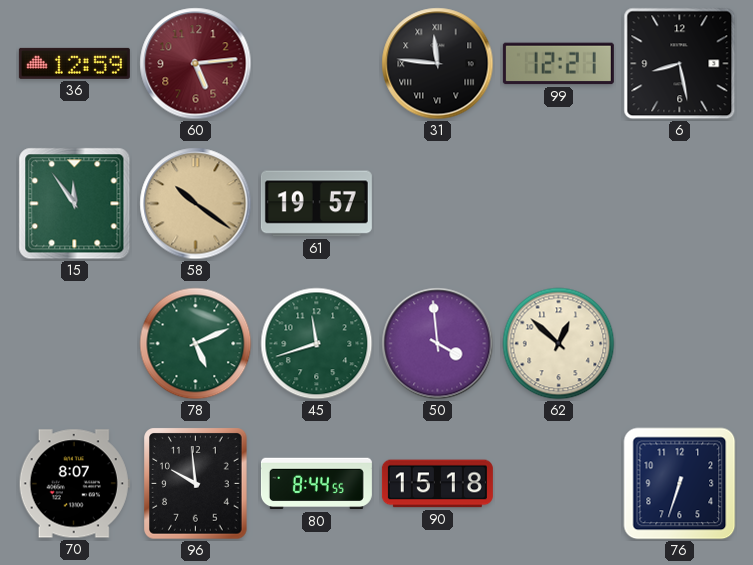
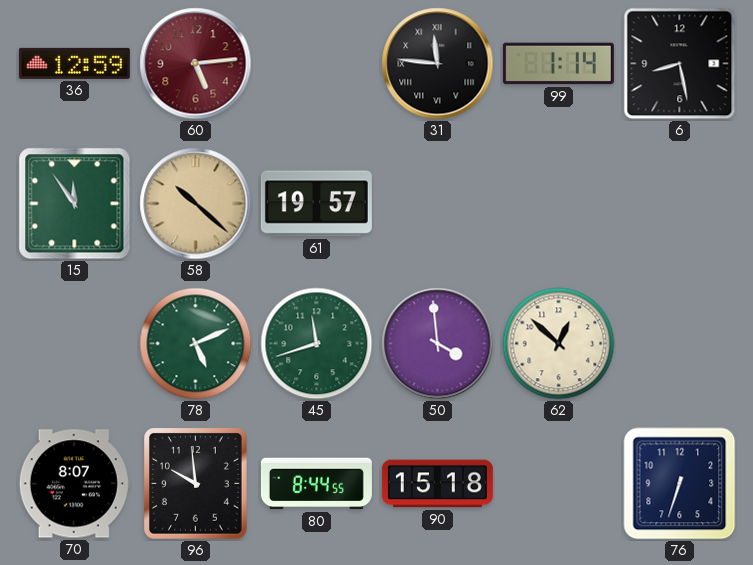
99: 12:21 -> 1:14
58: 10:21 -> 10:22
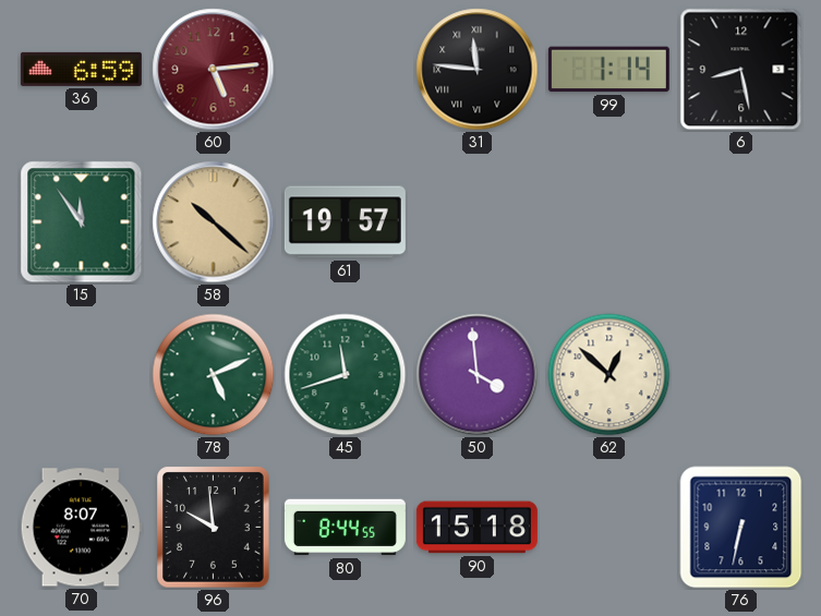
36: 12:59 -> 6:59
76: 6:33 -> 6:32
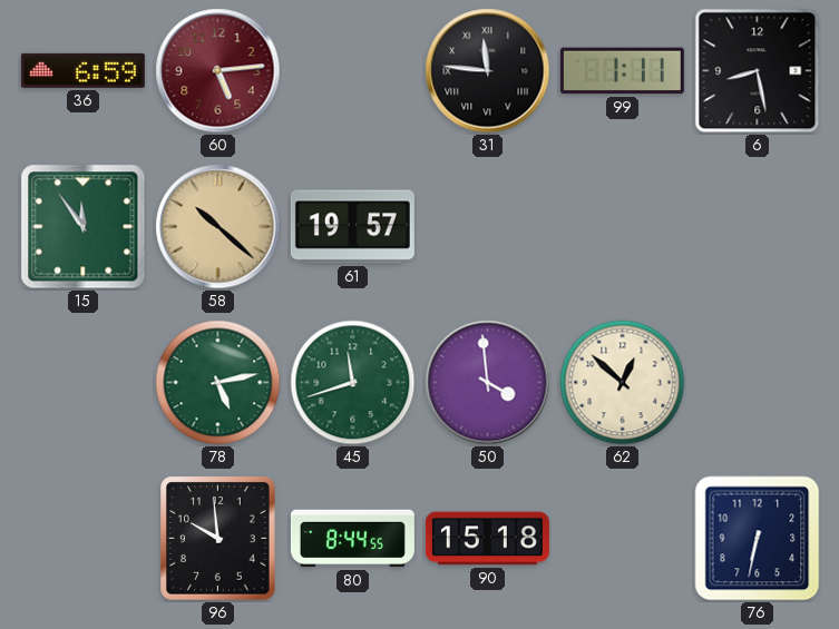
99: 1:14 -> 1:11
78: 5:11 -> 5:13
70: 8:07 -> none
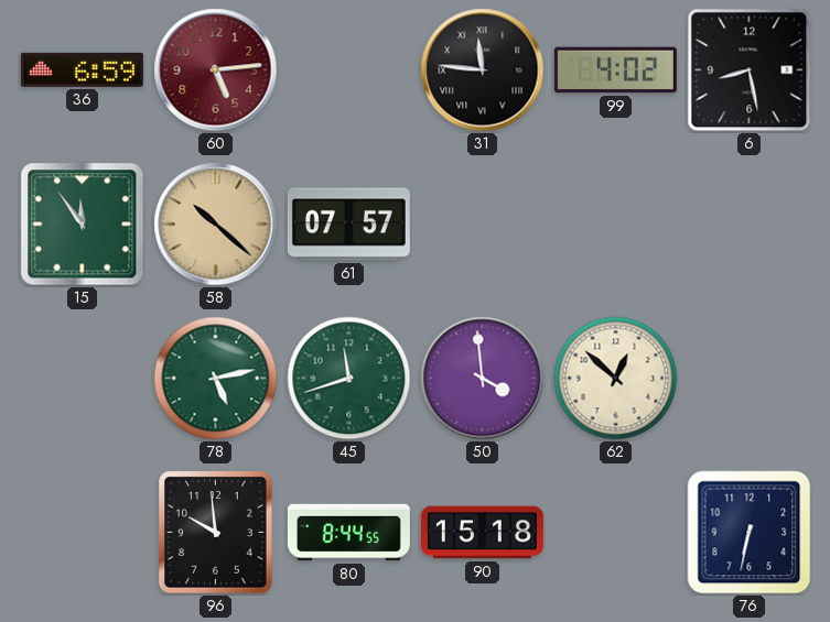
99: 1:11 -> 4:02
61: 19:57 -> 07:57
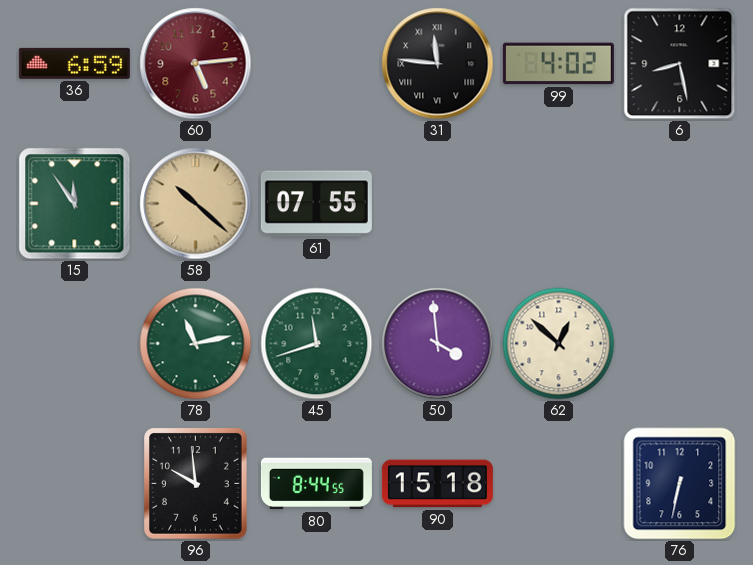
61: 07:57 -> 07:55
78: 5:13 -> 11:13
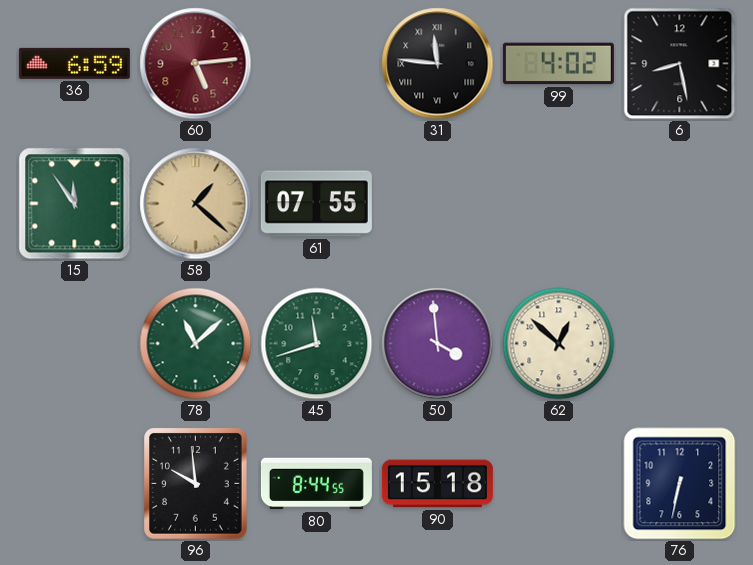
58: 10:22 -> 1:22
78: 11:13 -> 11:08
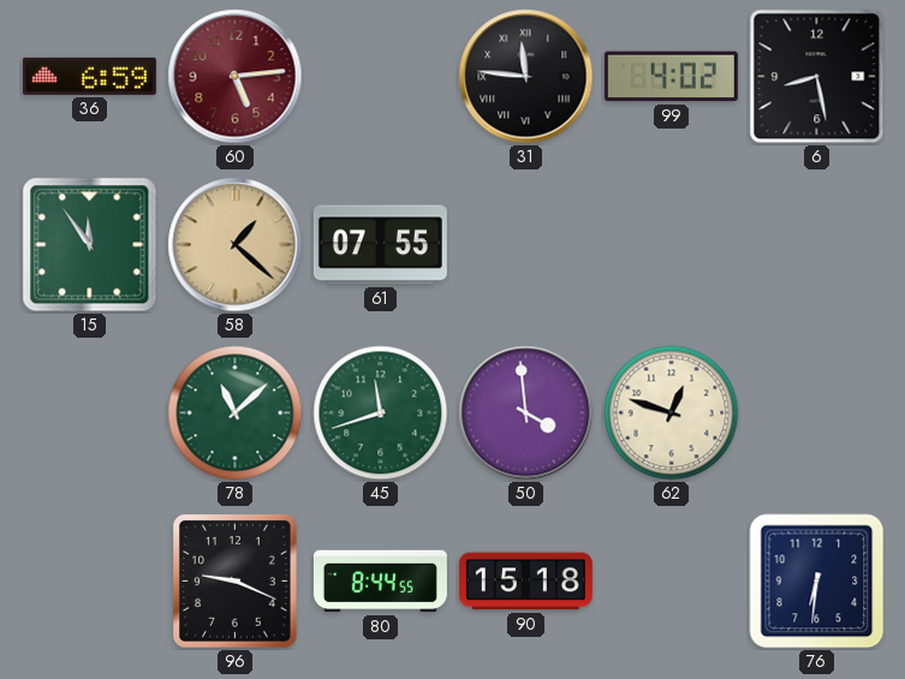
62: 12:52 -> 12:48
96: 9:59 -> 9:19
76: 6:32 -> 6:31
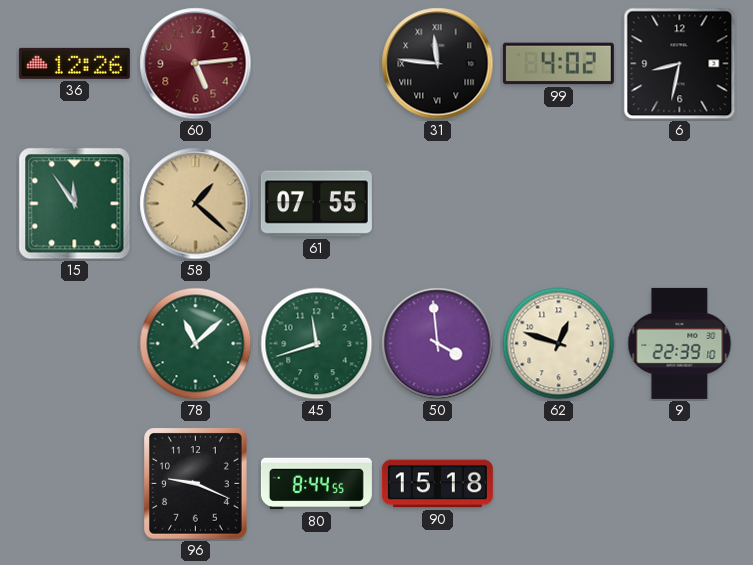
36: 6:59 -> 12:26
6: 8:28 -> 8:32
9: none -> 22:39
76: 6:31 -> none
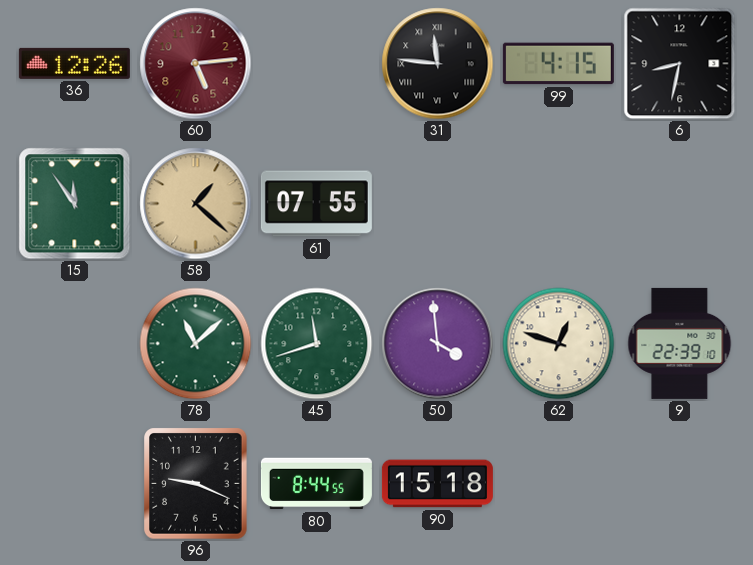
99: 4:02 -> 4:15
